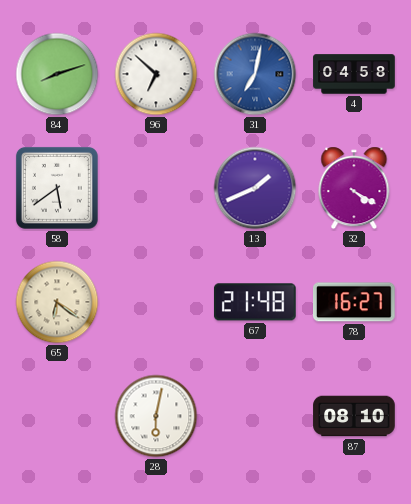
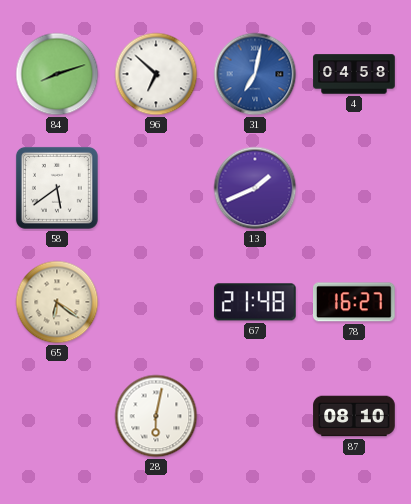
32: 4:20 -> none
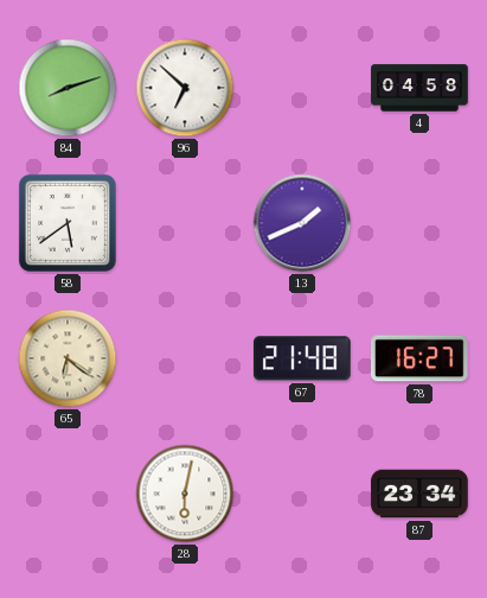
31: 7:02 -> none
87: 08:10 -> 23:34
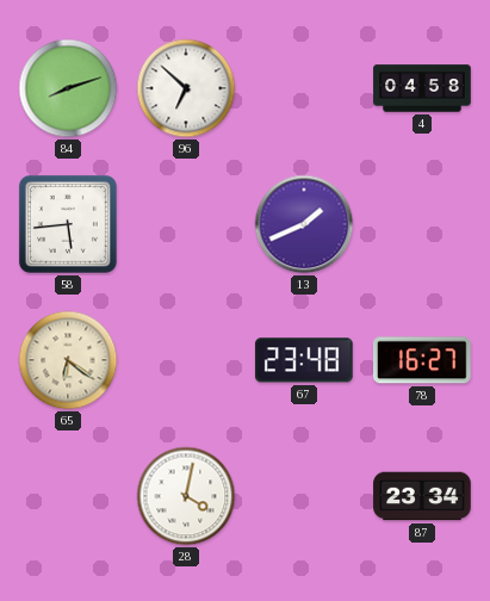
58: 5:39 -> 5:44
67: 21:48 -> 23:48
28: 6:02 -> 4:02
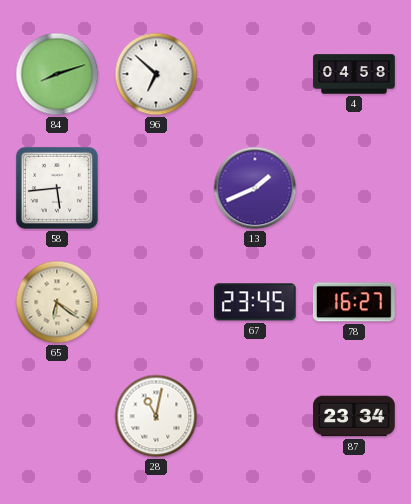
67: 23:48 -> 23:45
28: 4:02 -> 11:02
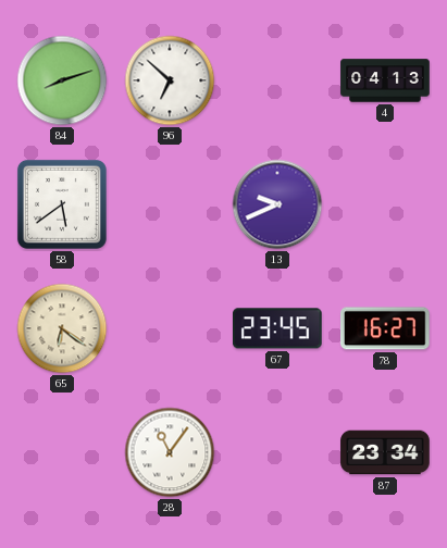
4: 04:58 -> 04:13
58: 5:44 -> 5:39
13: 1:41 -> 9:41
28: 11:02 -> 11:06
